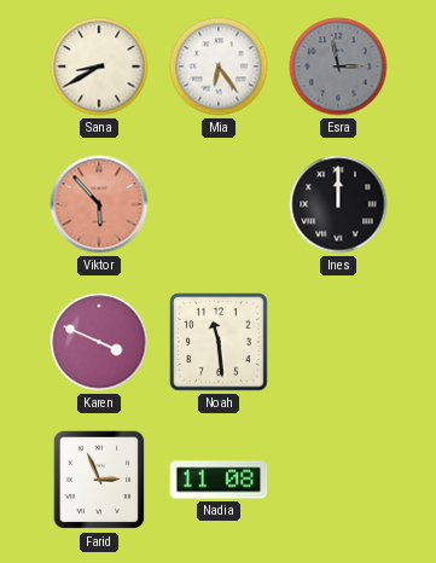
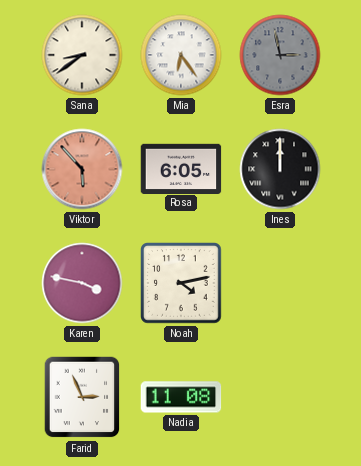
Sana: 8:40 -> 8:39
Rosa: none -> 6:05
Karen: 3:49 -> 3:47
Noah: 11:29 -> 4:13
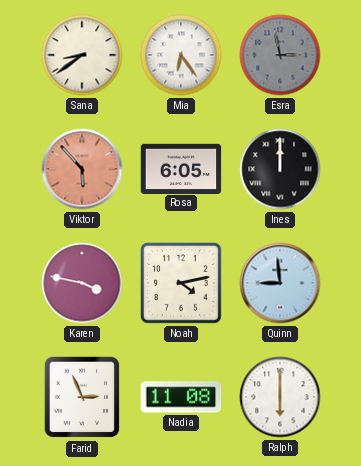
Quinn: none -> 8:59
Ralph: none -> 6:00
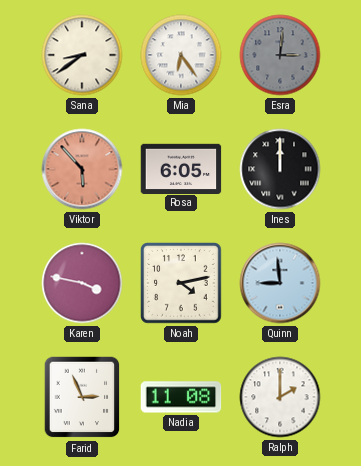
Esra: 2:58 -> 3:01
Ralph: 6:00 -> 2:00
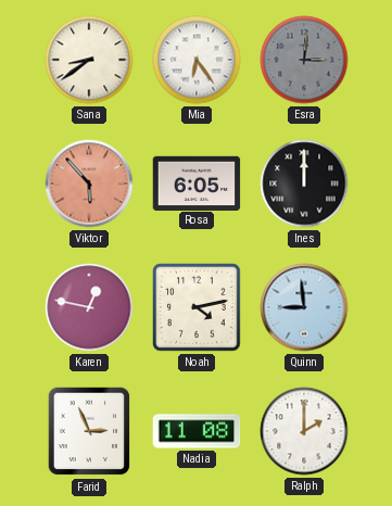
Karen: 3:47 -> 12:47
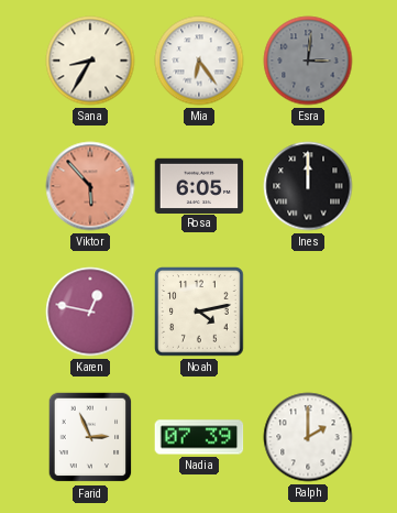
Sana: 8:39 -> 8:35
Quinn: 8:59 -> none
Nadia: 11:08 -> 07:39
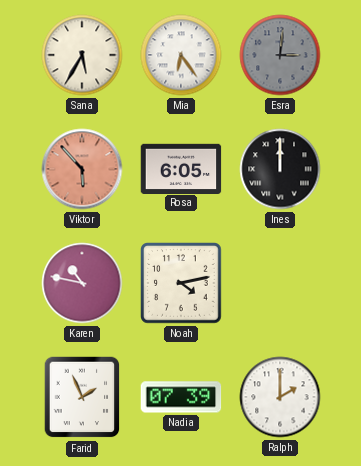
Sana: 8:35 -> 5:35
Karen: 12:47 -> 10:47
Farid: 2:56 -> 1:56
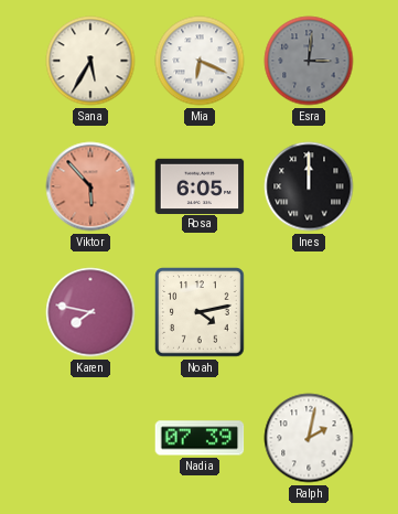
Mia: 6:24 -> 6:19
Karen: 10:47 -> 7:47
Farid: 1:56 -> none
Ralph: 2:00 -> 2:02
